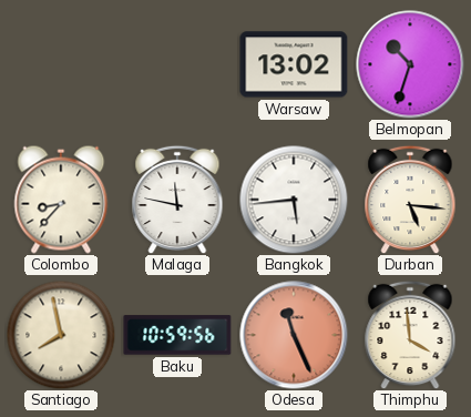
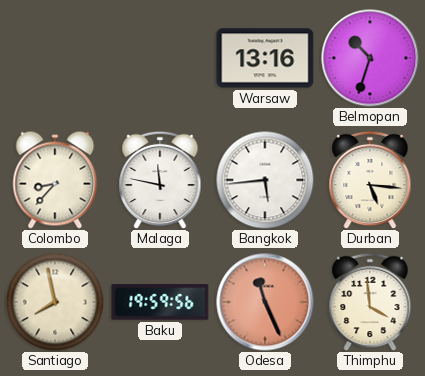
Warsaw: 13:02 -> 13:16
Baku: 10:59 -> 19:59
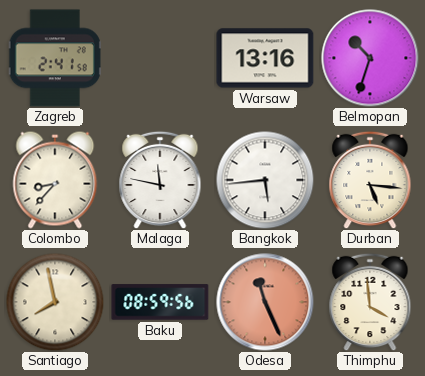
Zagreb: none -> 2:41
Baku: 19:59 -> 08:59
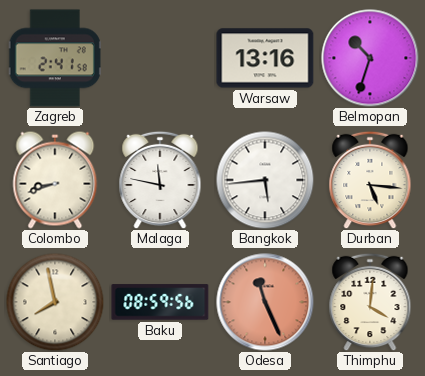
Colombo: 8:37 -> 8:42
Thimphu: 3:59 -> 4:01
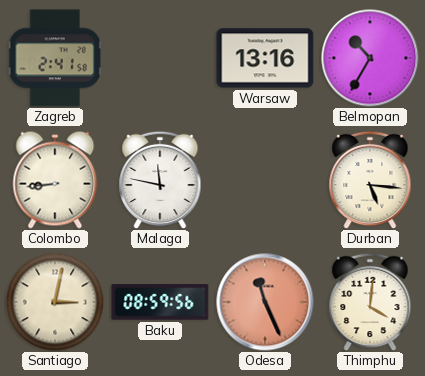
Belmopan: 10:33 -> 10:35
Colombo: 8:42 -> 8:44
Bangkok: 5:44 -> none
Santiago: 7:58 -> 3:02
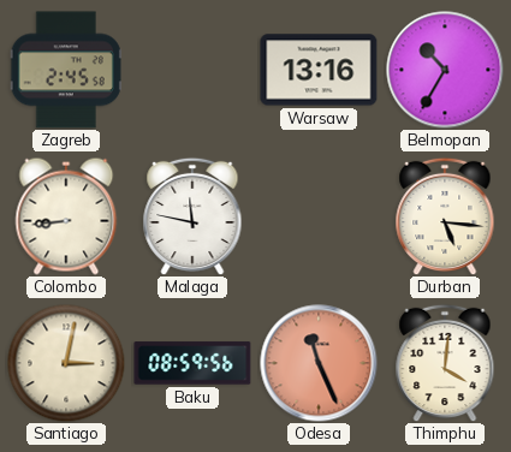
Zagreb: 2:41 -> 2:45
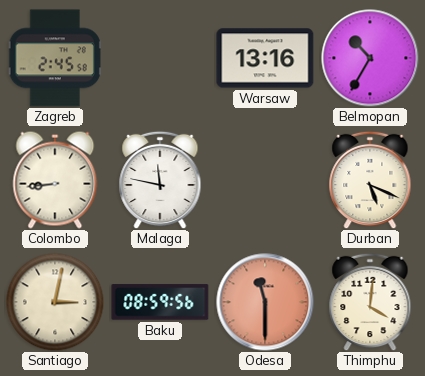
Durban: 5:16 -> 5:19
Odesa: 11:26 -> 11:30
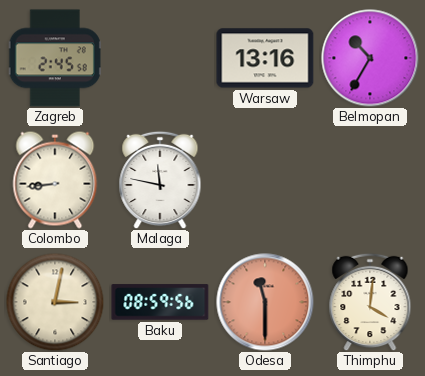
Durban: 5:19 -> none
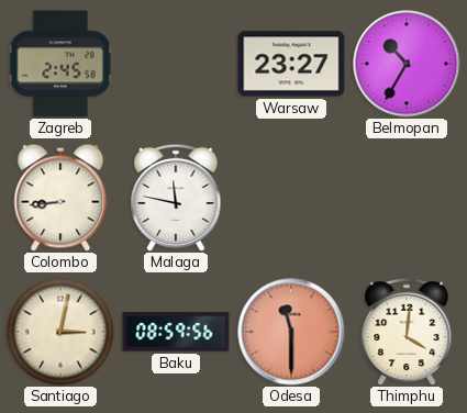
Warsaw: 13:16 -> 23:27
